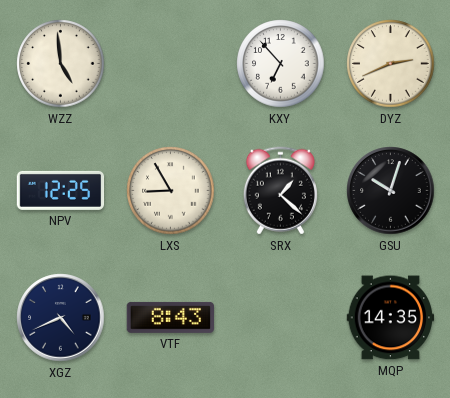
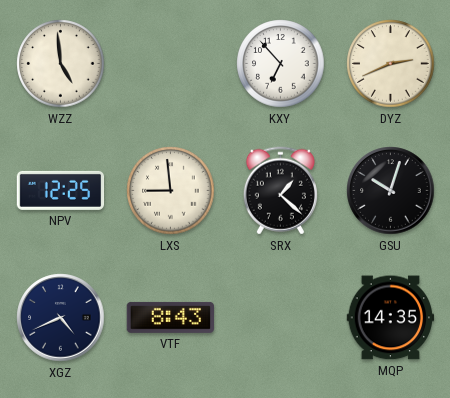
LXS: 8:55 -> 8:59
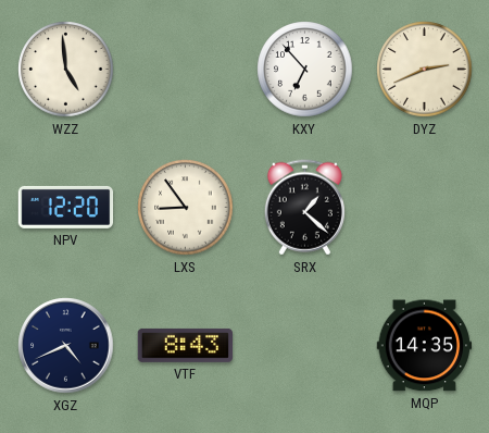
NPV: 12:25 -> 12:20
LXS: 8:59 -> 8:54
GSU: 10:03 -> none
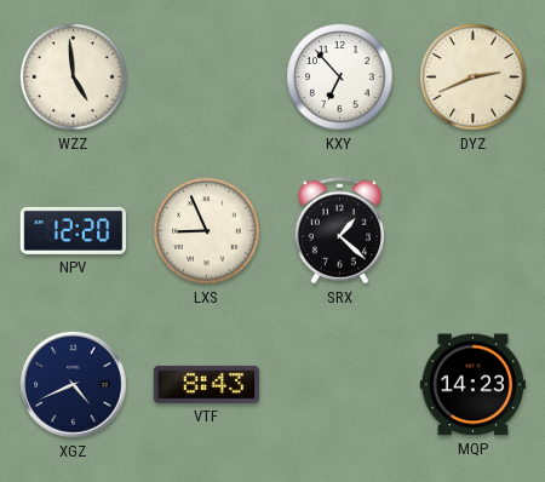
LXS: 8:54 -> 8:56
MQP: 14:35 -> 14:23
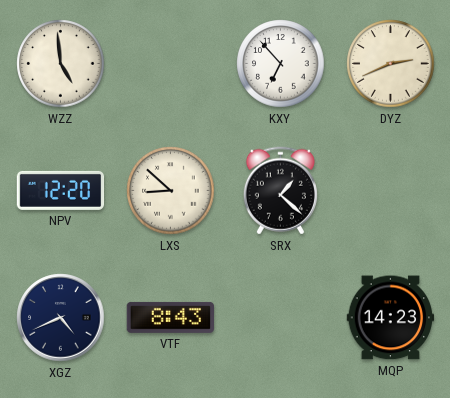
LXS: 8:56 -> 8:52
